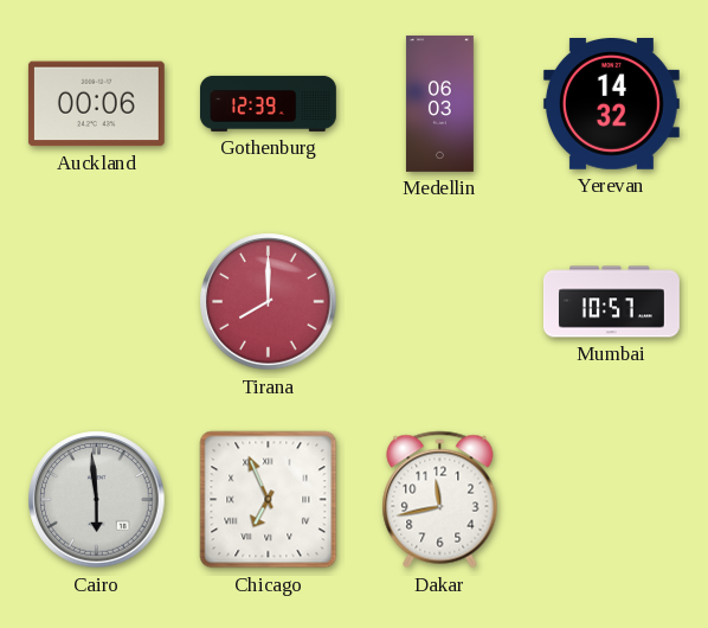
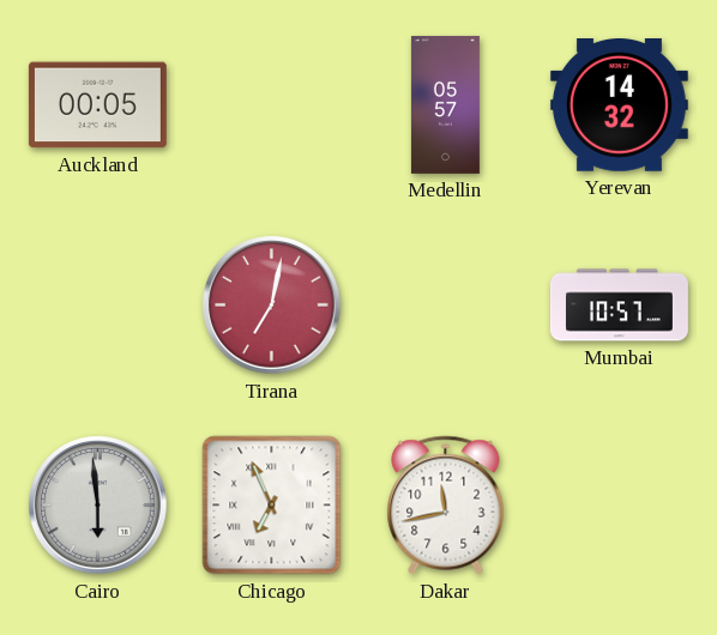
Auckland: 00:06 -> 00:05
Gothenburg: 12:39 -> none
Medellin: 06:03 -> 05:57
Tirana: 8:00 -> 7:02
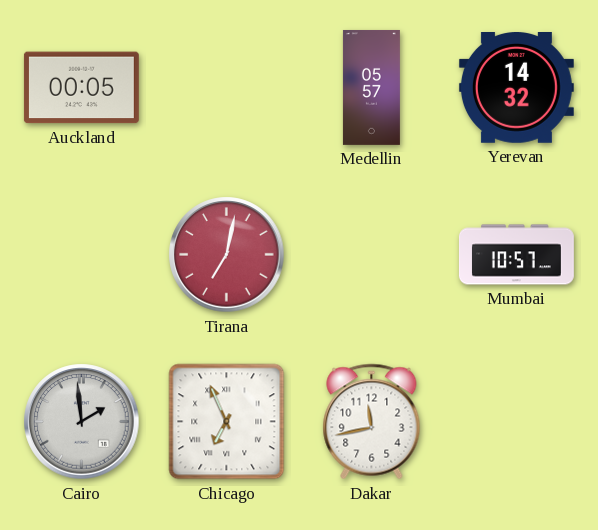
Cairo: 5:59 -> 1:59
